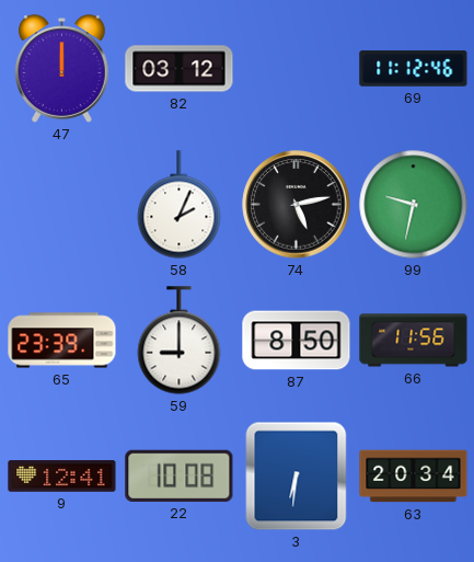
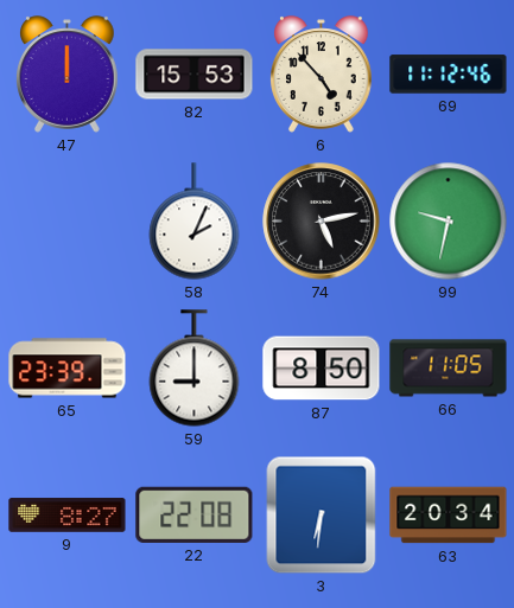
82: 03:12 -> 15:53
6: none -> 4:53
66: 11:56 -> 11:05
9: 12:41 -> 8:27
22: 10:08 -> 22:08
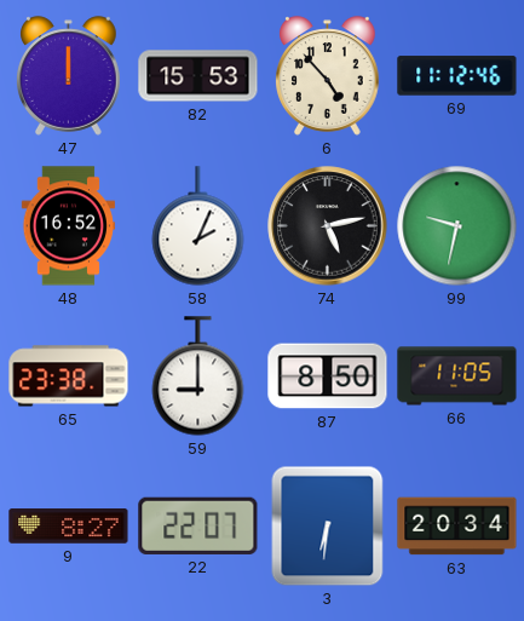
48: none -> 16:52
65: 23:39 -> 23:38
22: 22:08 -> 22:07
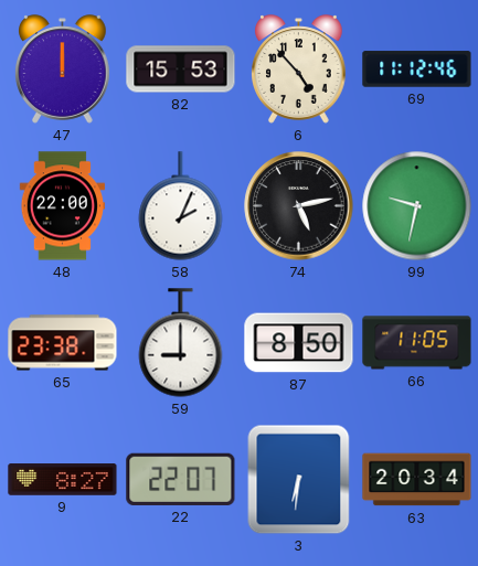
48: 16:52 -> 22:00
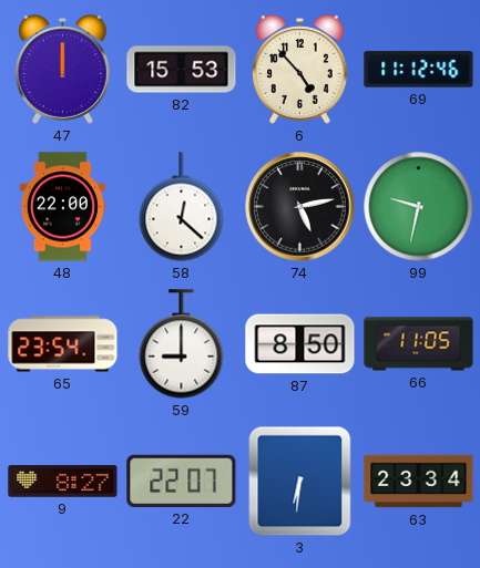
58: 2:04 -> 12:22
65: 23:38 -> 23:54
63: 20:34 -> 23:34
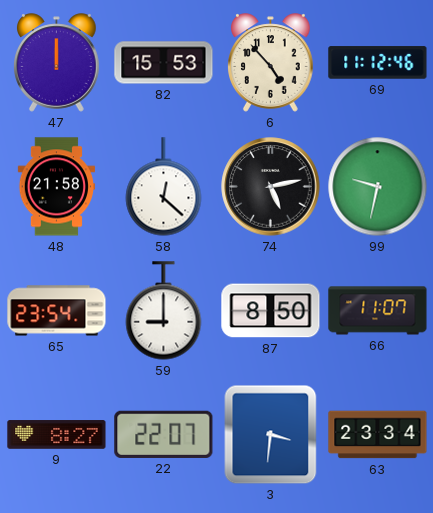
48: 22:00 -> 21:58
66: 11:05 -> 11:07
3: 6:31 -> 3:31
